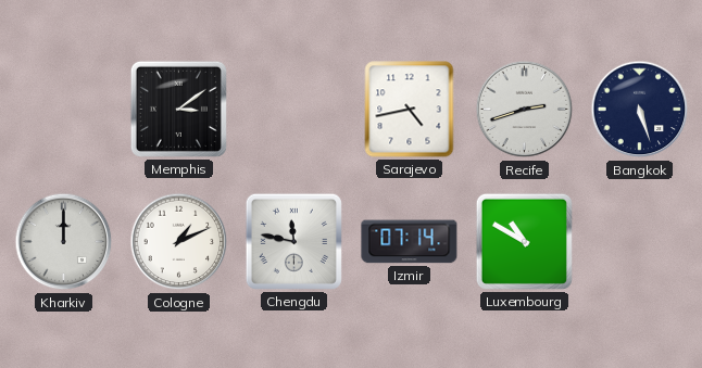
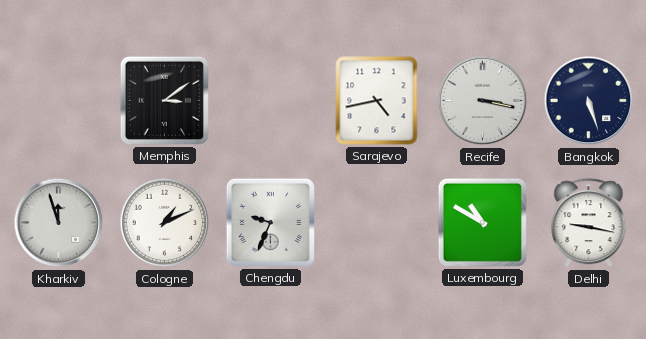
Recife: 2:42 -> 3:17
Kharkiv: 12:00 -> 11:57
Chengdu: 11:47 -> 9:34
Izmir: 07:14 -> none
Delhi: none -> 9:17
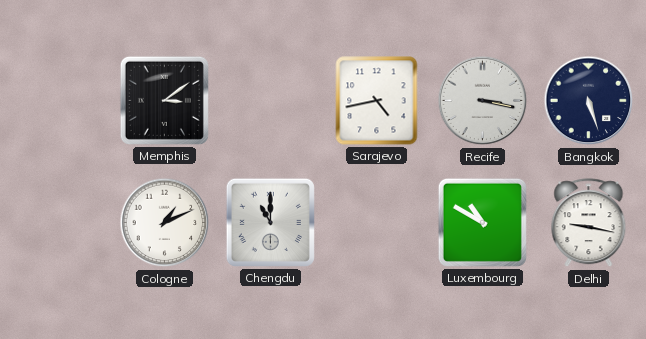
Kharkiv: 11:57 -> none
Chengdu: 9:34 -> 11:00
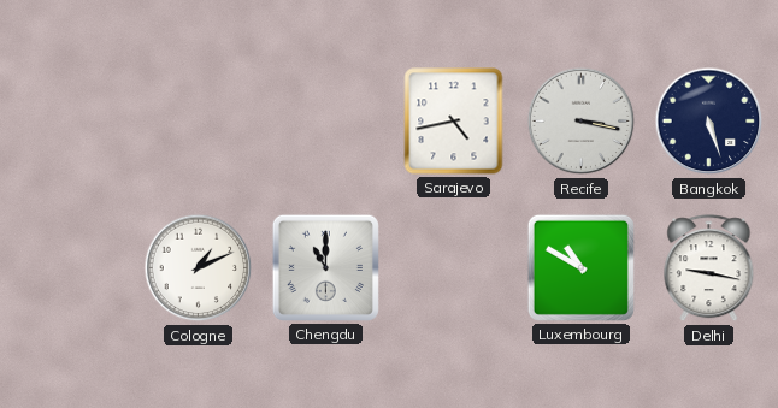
Memphis: 3:09 -> none
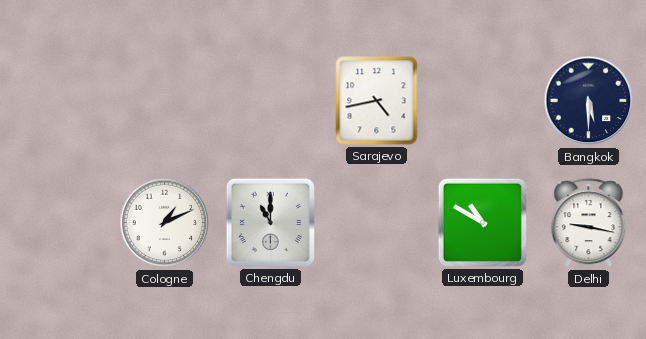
Recife: 3:17 -> none
Bangkok: 5:27 -> 5:30
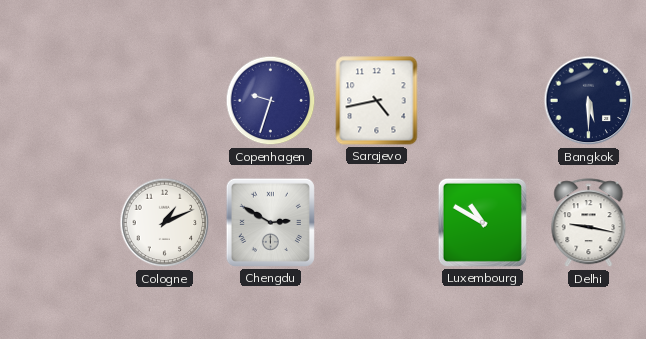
Copenhagen: none -> 9:33
Chengdu: 11:00 -> 2:50
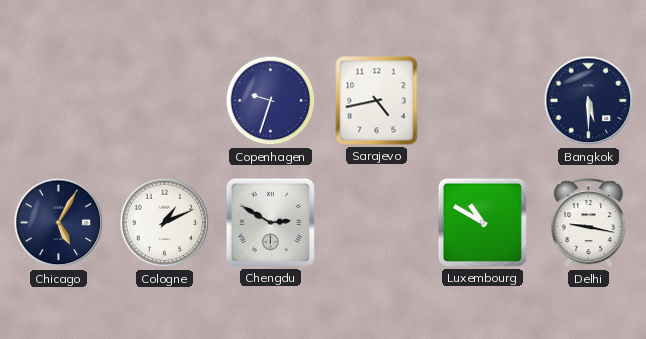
Chicago: none -> 5:05
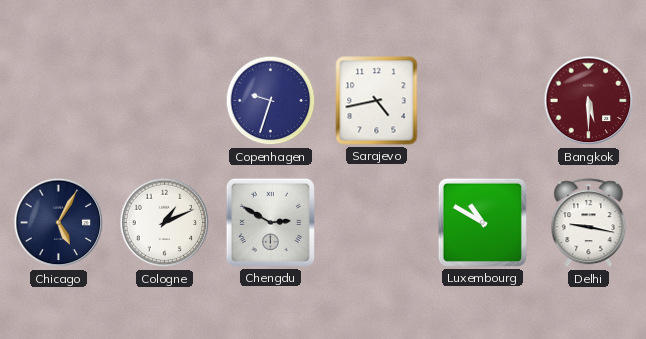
Bangkok dial: navy -> burgundy
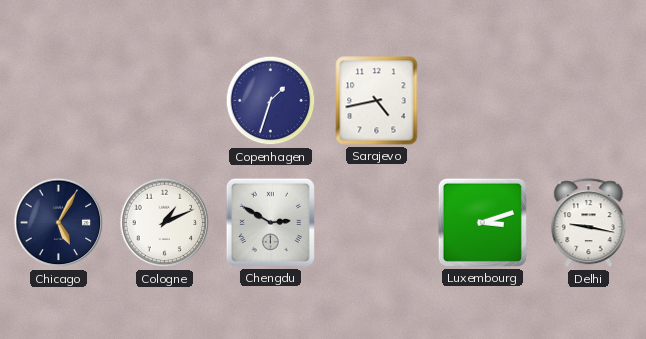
Copenhagen: 9:33 -> 1:33
Bangkok: 5:30 -> none
Luxembourg: 10:50 -> 3:12
